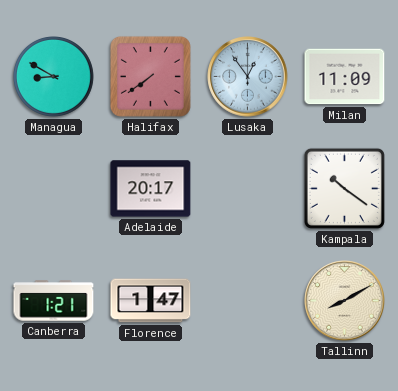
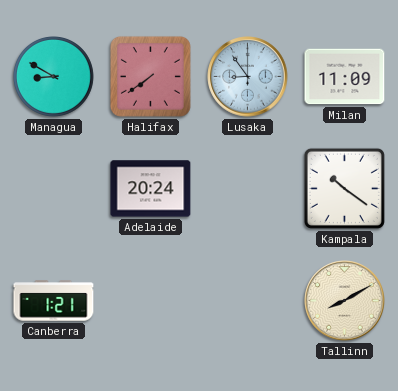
Lusaka: 12:54 -> 8:54
Adelaide: 20:17 -> 20:24
Florence: 1:47 -> none
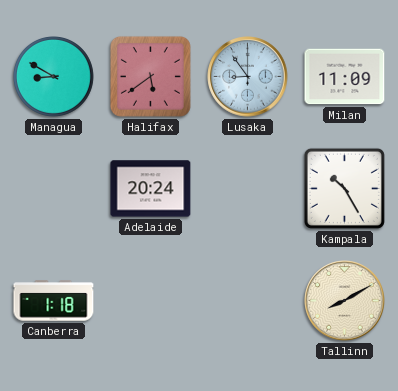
Halifax: 7:39 -> 5:39
Kampala: 10:21 -> 10:25
Canberra: 1:21 -> 1:18
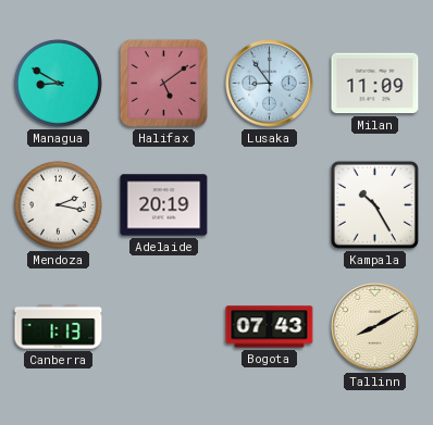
Halifax: 5:39 -> 5:09
Mendoza: none -> 2:17
Adelaide: 20:24 -> 20:19
Canberra: 1:18 -> 1:13
Bogota: none -> 07:43
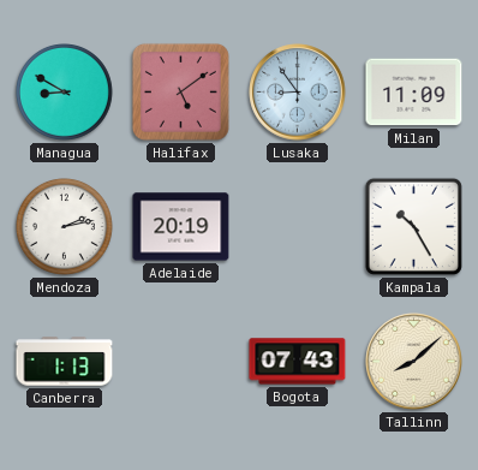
Mendoza: 2:17 -> 2:13
Tallinn: 8:10 -> 8:08
